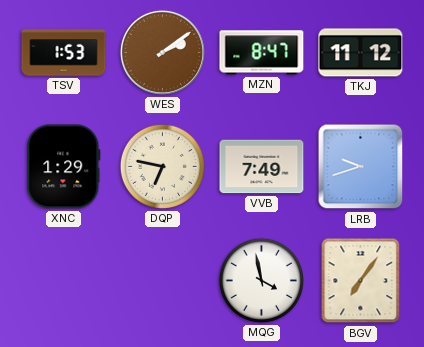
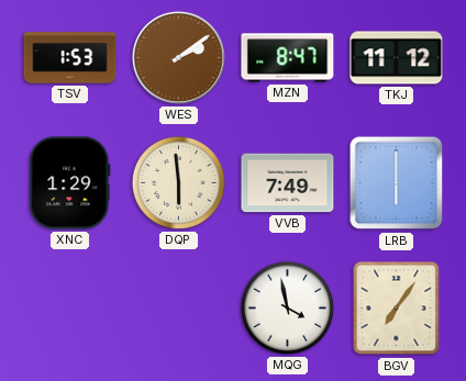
DQP: 6:47 -> 5:59
LRB: 9:42 -> 6:00
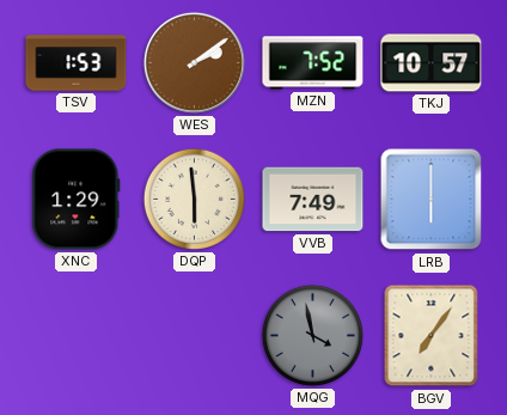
MZN: 8:47 -> 7:52
TKJ: 11:12 -> 10:57
MQG dial: white -> grey
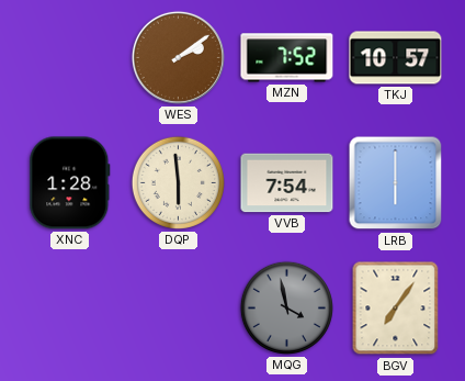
TSV: 1:53 -> none
XNC: 1:29 -> 1:28
VVB: 7:49 -> 7:54
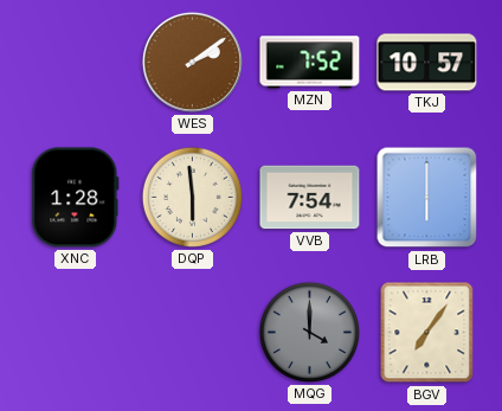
MQG: 3:58 -> 4:00
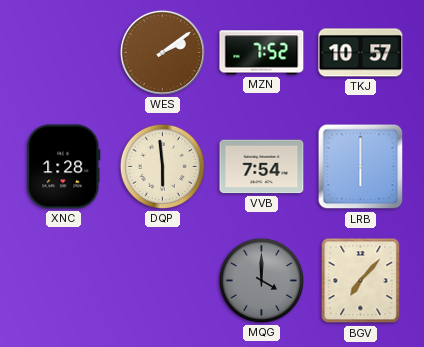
BGV: 7:06 -> 7:07
